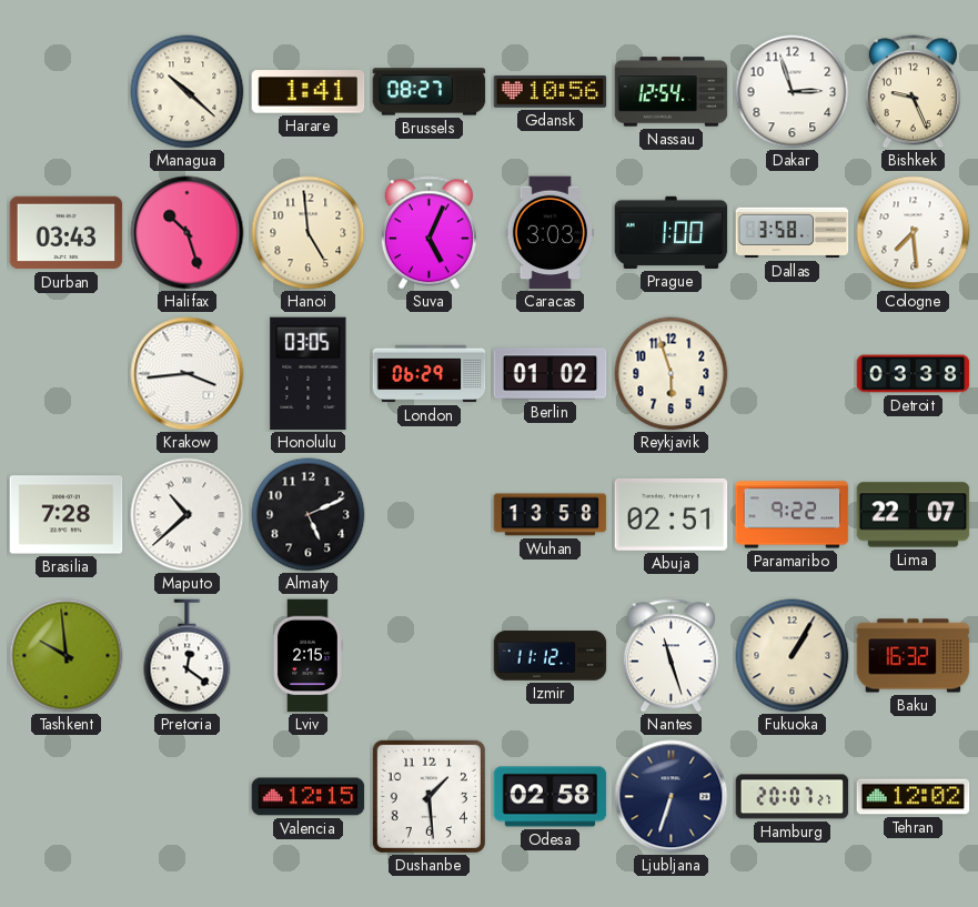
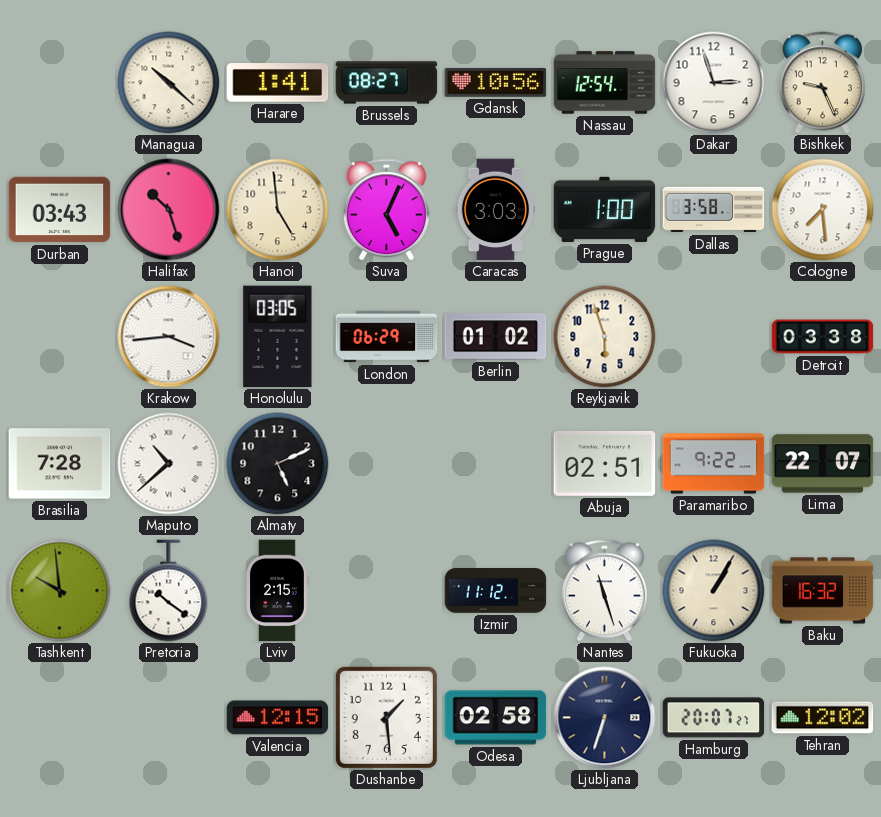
Wuhan: 13:58 -> none
Pretoria: 12:21 -> 10:21
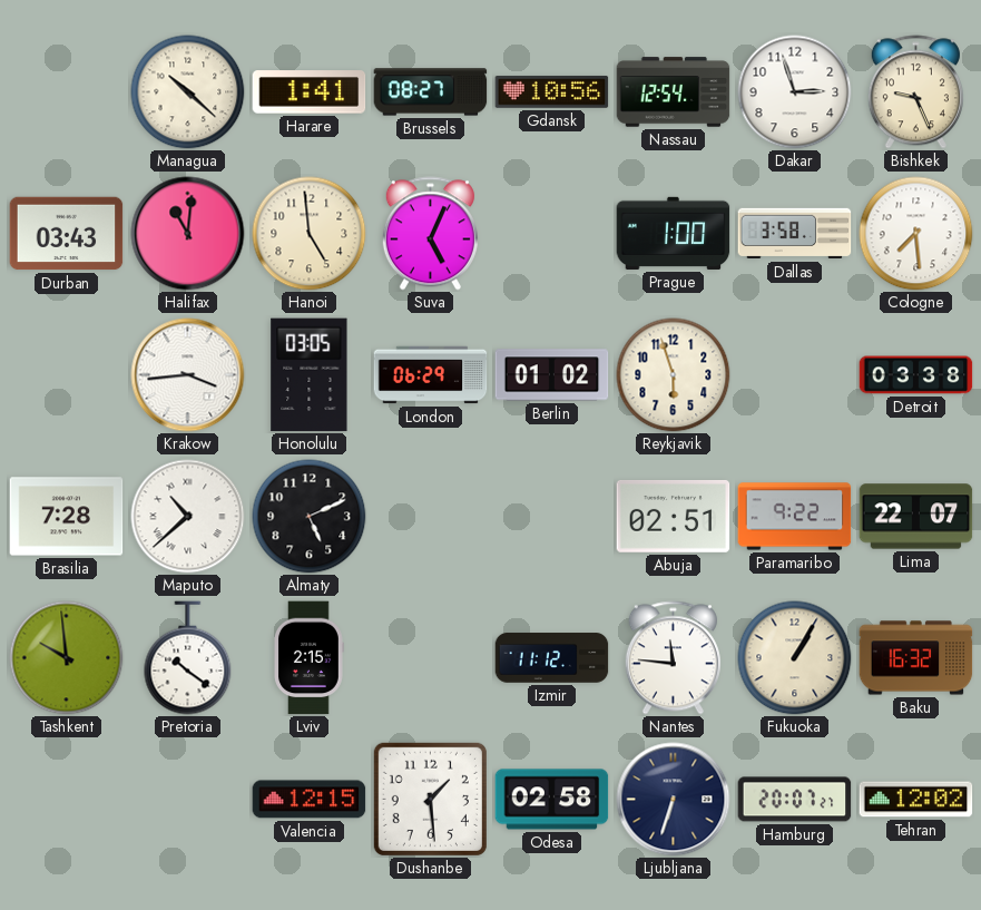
Halifax: 10:27 -> 11:01
Caracas: 3:03 -> none
Nantes: 11:27 -> 11:46
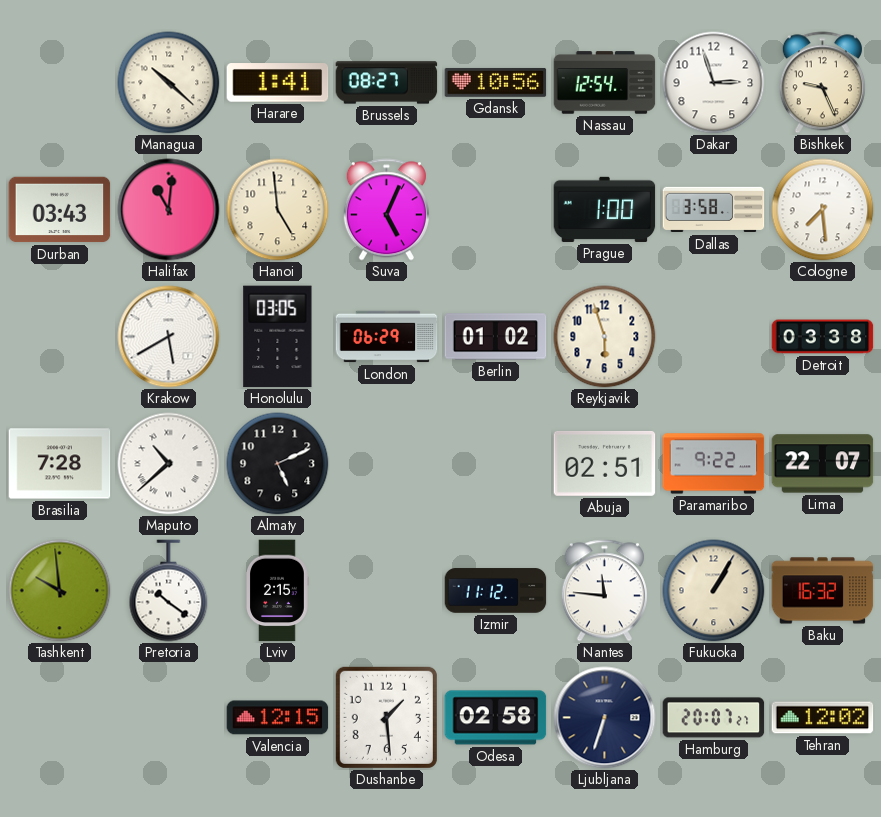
Krakow: 3:44 -> 5:40
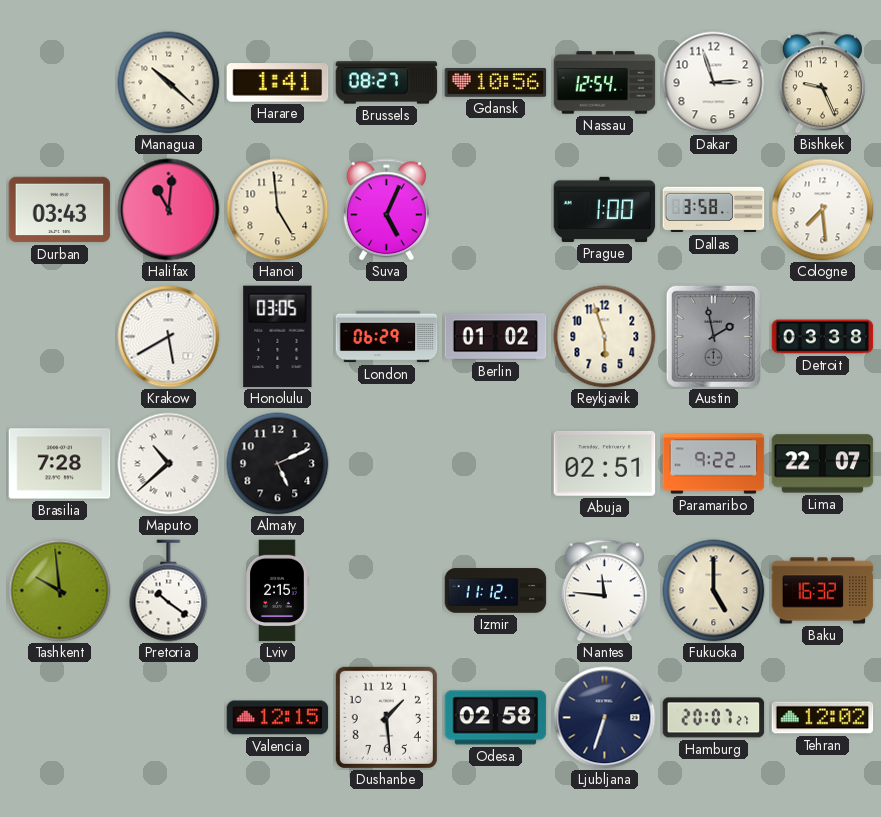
Austin: none -> 1:58
Fukuoka: 1:05 -> 5:00
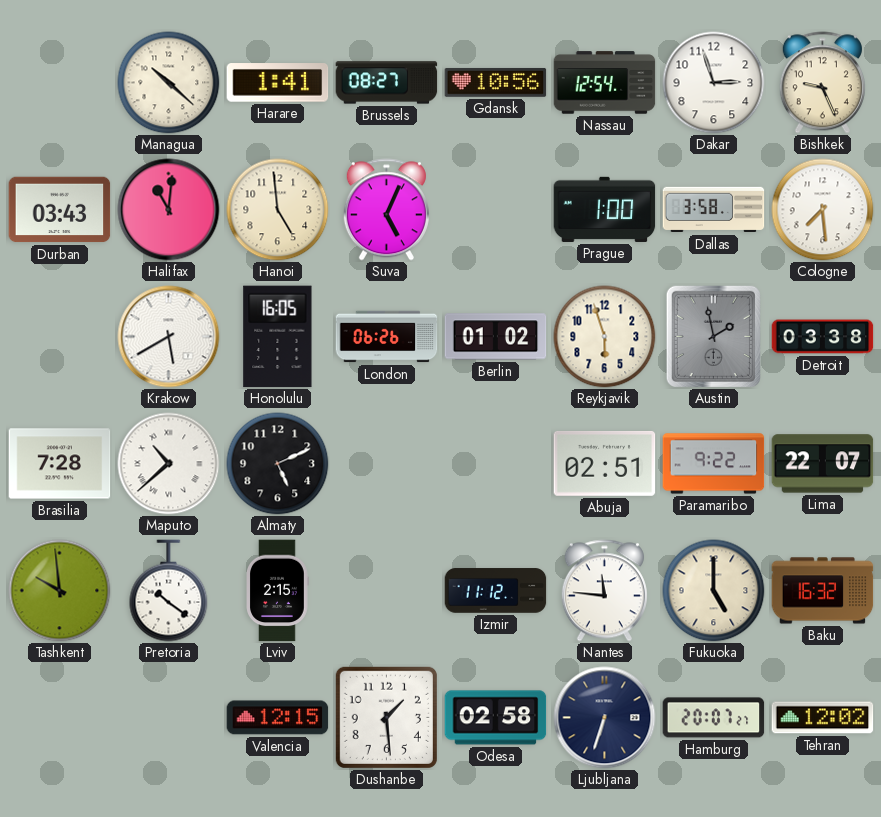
Honolulu: 03:05 -> 16:05
London: 06:29 -> 06:26
